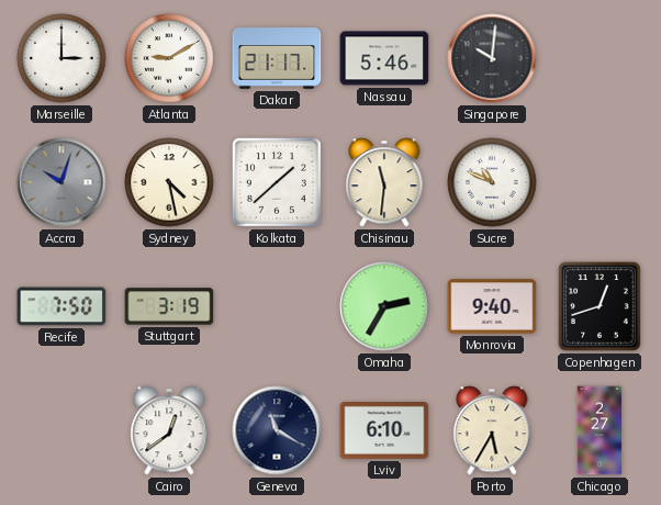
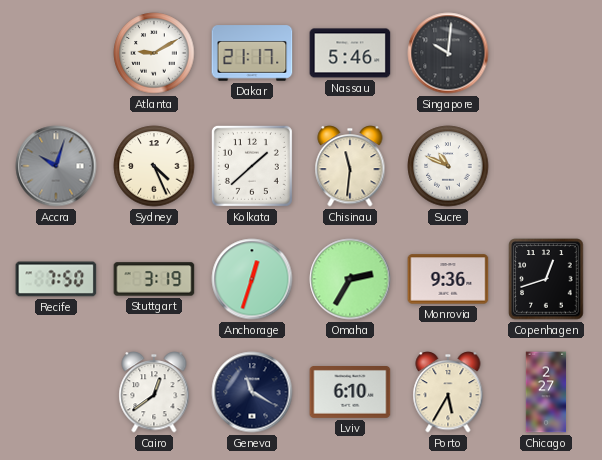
Marseille: 3:00 -> none
Sydney: 4:28 -> 4:26
Anchorage: none -> 12:33
Monrovia: 9:40 -> 9:36
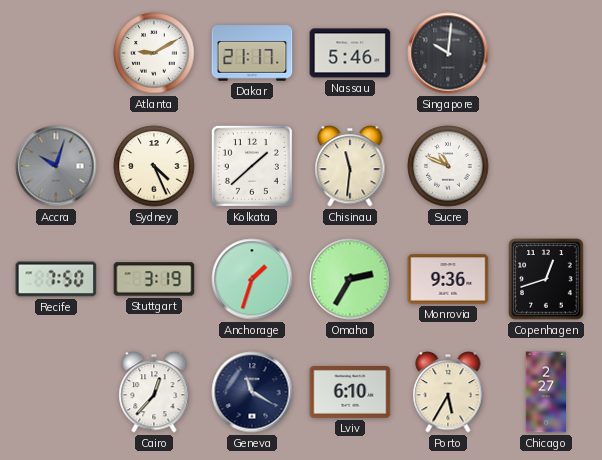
Anchorage: 12:33 -> 1:33
Cairo: 12:39 -> 12:37
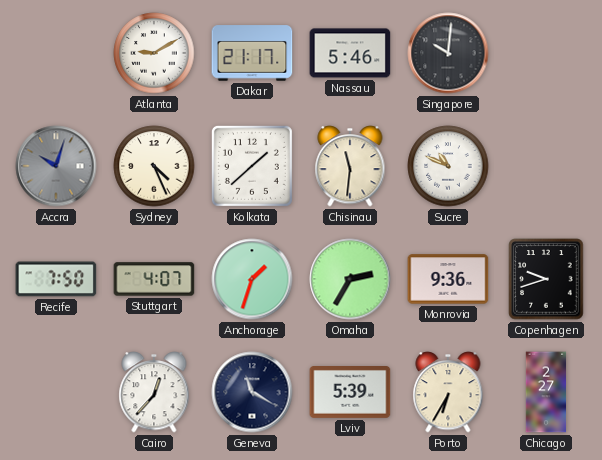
Stuttgart: 3:19 -> 4:07
Copenhagen: 12:42 -> 9:42
Lviv: 6:10 -> 5:39
Porto: 5:35 -> 6:35
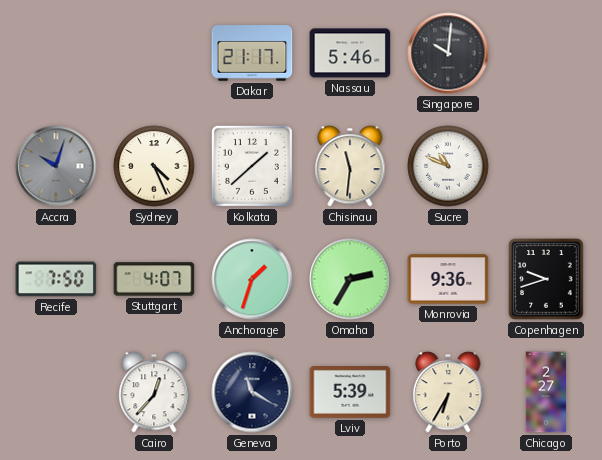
Atlanta: 9:10 -> none
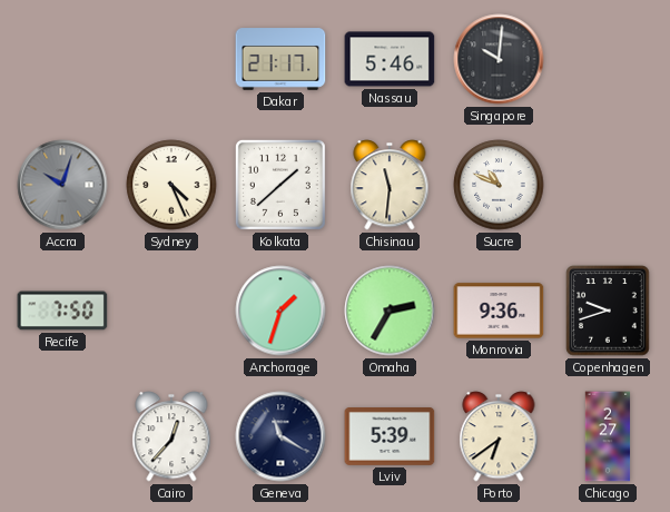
Stuttgart: 4:07 -> none
Porto: 6:35 -> 6:39
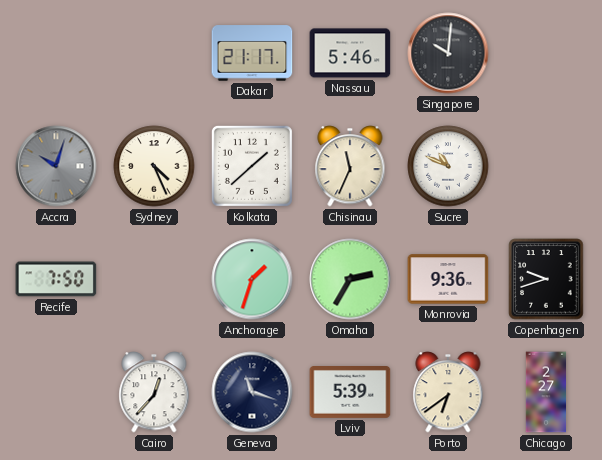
Chisinau: 11:31 -> 11:34
Geneva: 11:20 -> 11:18
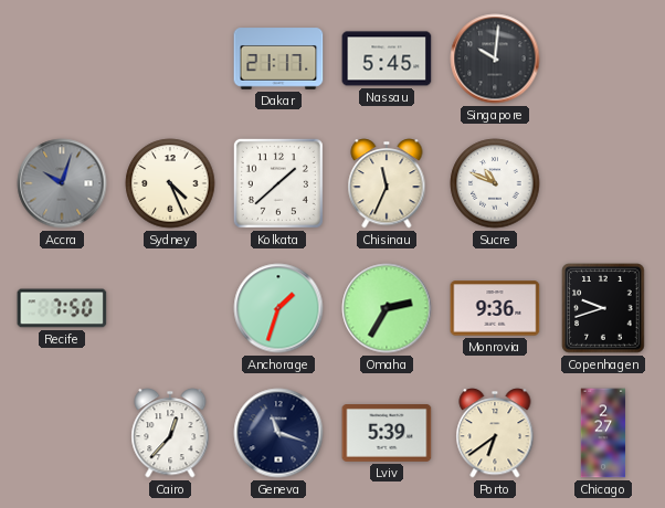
Nassau: 5:46 -> 5:45
